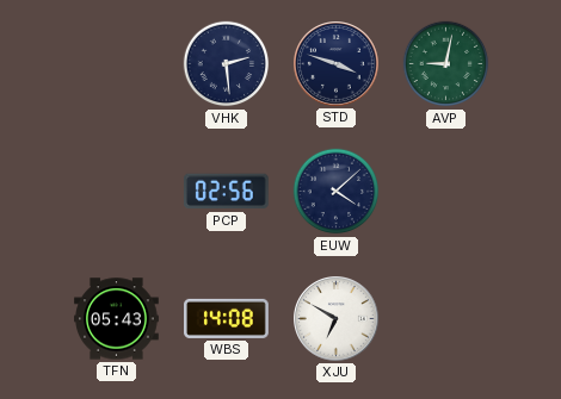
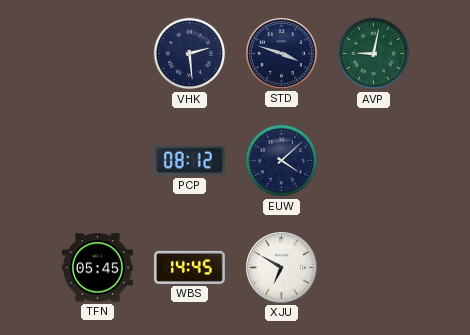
PCP: 02:56 -> 08:12
TFN: 05:43 -> 05:45
WBS: 14:08 -> 14:45
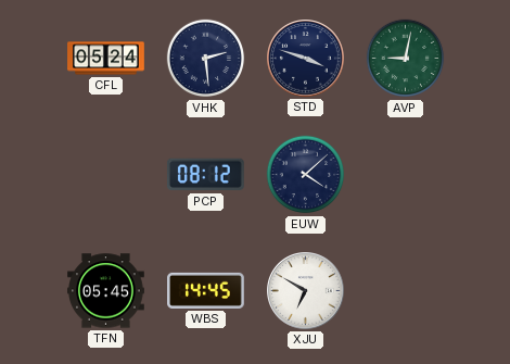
CFL: none -> 05:24
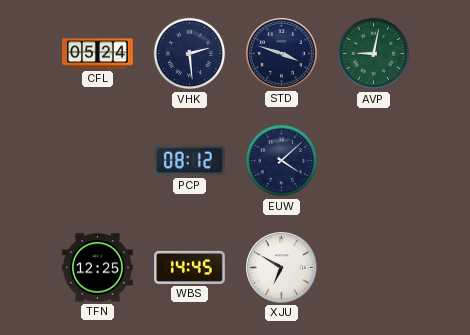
TFN: 05:45 -> 12:25
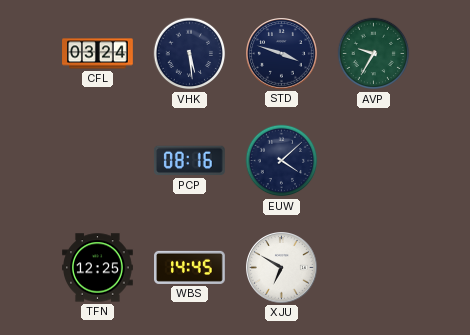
CFL: 05:24 -> 03:24
VHK: 2:29 -> 5:29
AVP: 9:02 -> 9:35
PCP: 08:12 -> 08:16
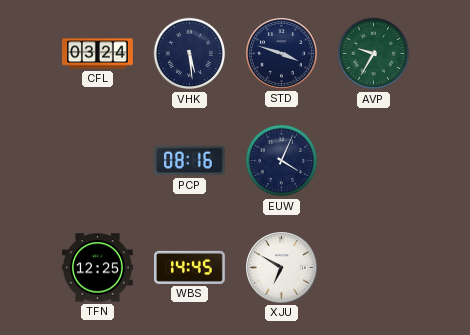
EUW: 4:08 -> 4:04
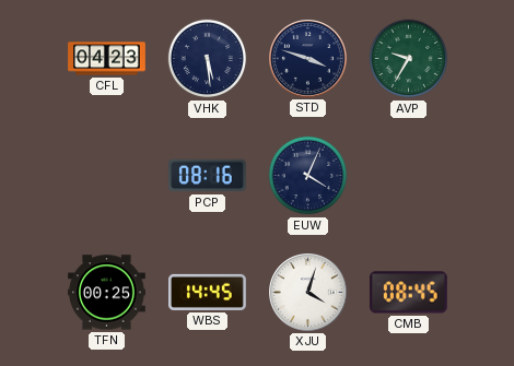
CFL: 03:24 -> 04:23
TFN: 12:25 -> 00:25
XJU: 6:50 -> 4:03
CMB: none -> 08:45
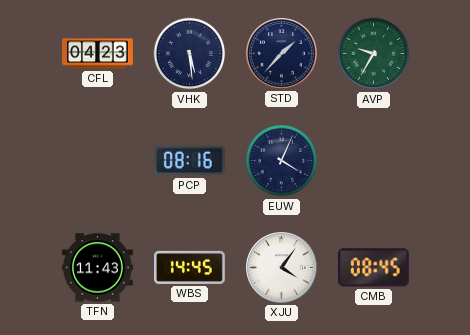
STD: 3:48 -> 1:37
TFN: 00:25 -> 11:43
XJU: 4:03 -> 4:06
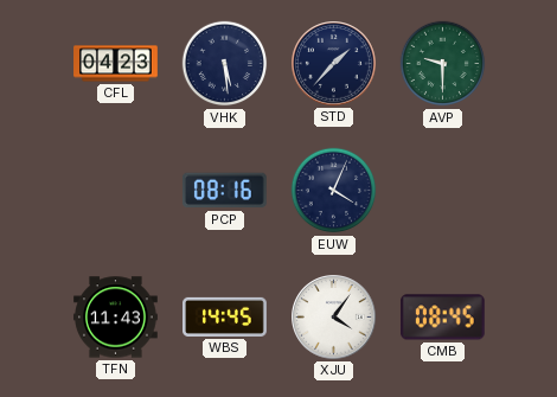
AVP: 9:35 -> 9:30
